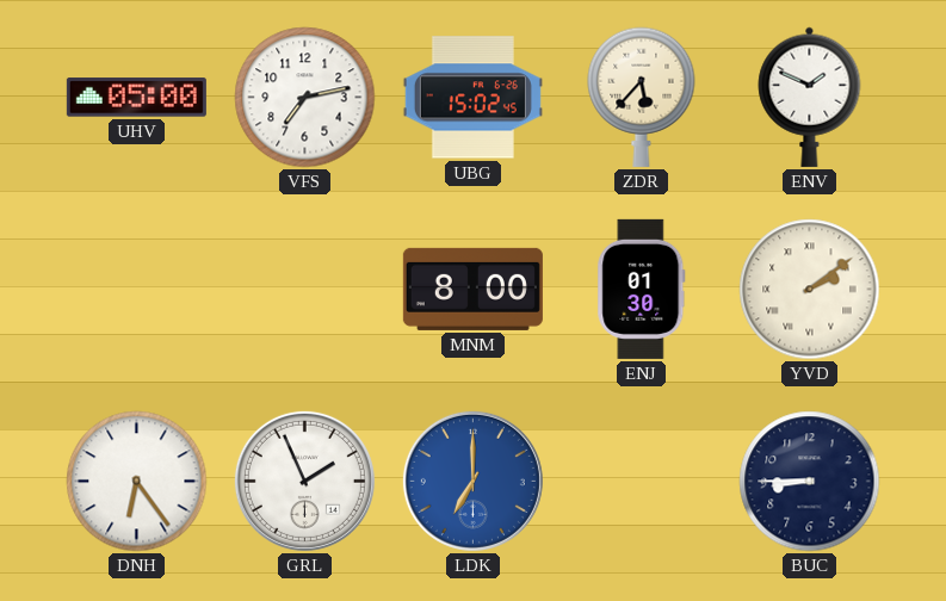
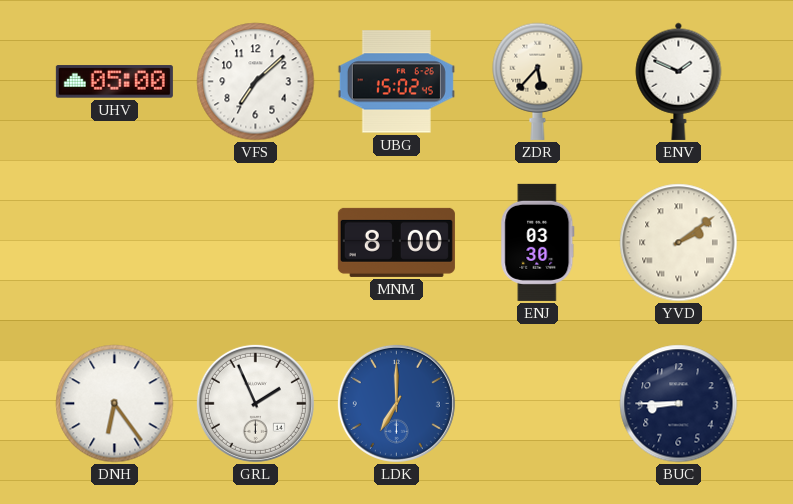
VFS: 7:13 -> 7:08
ENJ: 01:30 -> 03:30
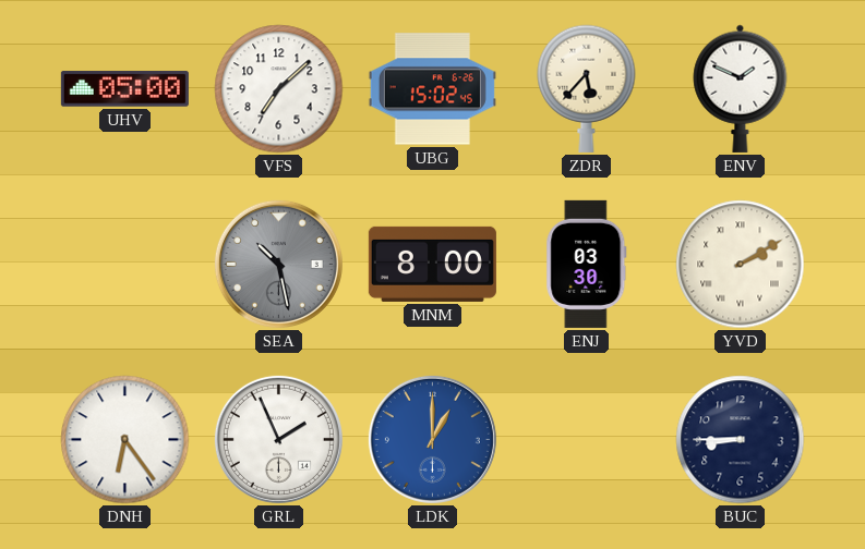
SEA: none -> 10:28
YVD: 2:09 -> 2:10
LDK: 7:00 -> 1:00
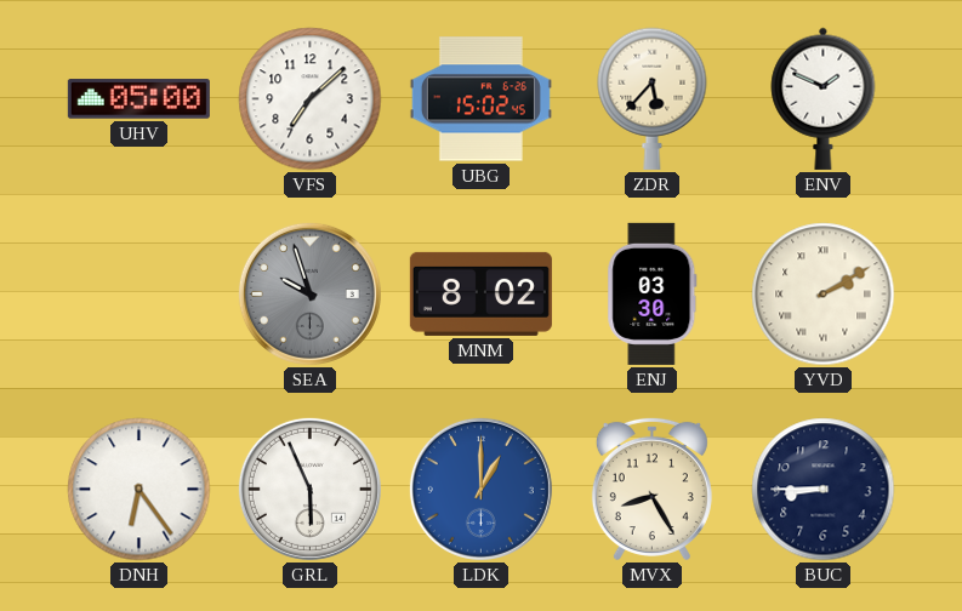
SEA: 10:28 -> 9:57
MNM: 8:00 -> 8:02
GRL: 1:56 -> 5:56
MVX: none -> 8:25
